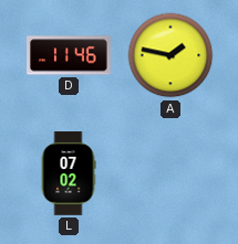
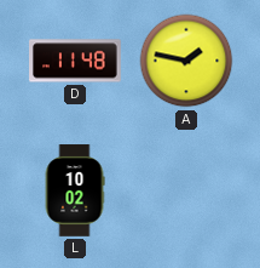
D: 11:46 -> 11:48
L: 07:02 -> 10:02
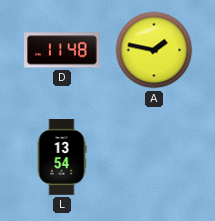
L: 10:02 -> 13:54
